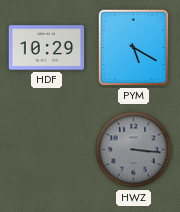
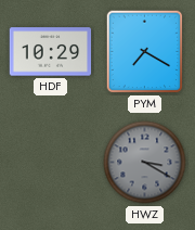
PYM: 5:20 -> 7:20
HWZ: 3:16 -> 3:20
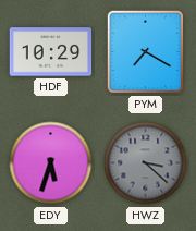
EDY: none -> 5:33
HWZ: 3:20 -> 3:22
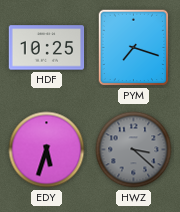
HDF: 10:29 -> 10:25
PYM: 7:20 -> 7:18
